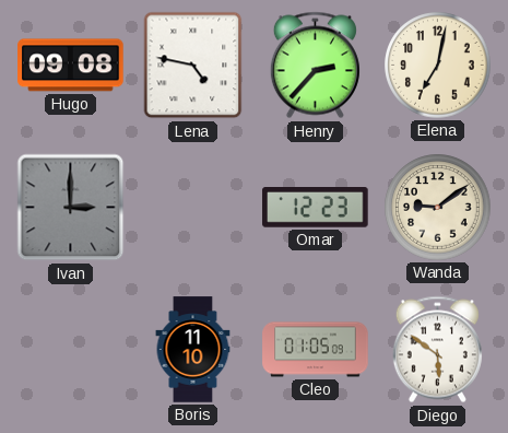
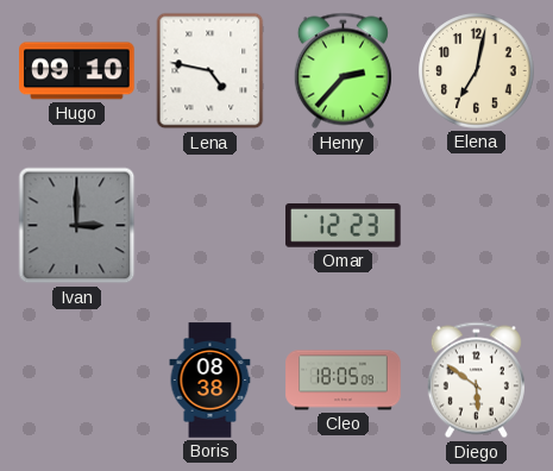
Hugo: 09:08 -> 09:10
Wanda: 9:09 -> none
Boris: 11:10 -> 08:38
Cleo: 01:05 -> 18:05
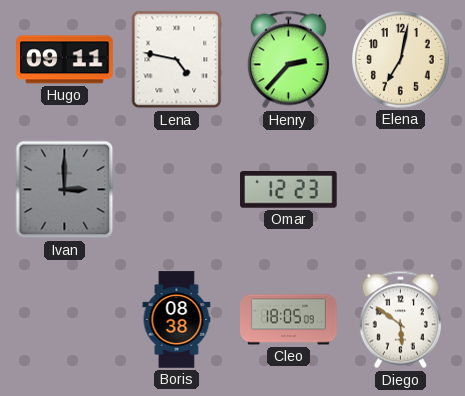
Hugo: 09:10 -> 09:11
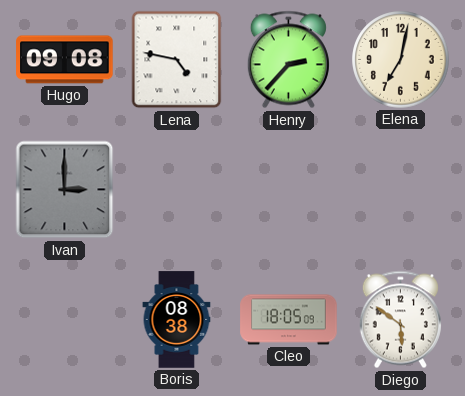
Hugo: 09:11 -> 09:08
Omar: 12:23 -> none
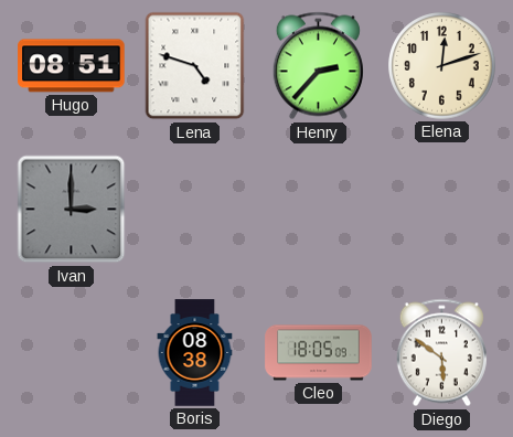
Hugo: 09:08 -> 08:51
Lena: 4:47 -> 4:48
Elena: 7:02 -> 12:12
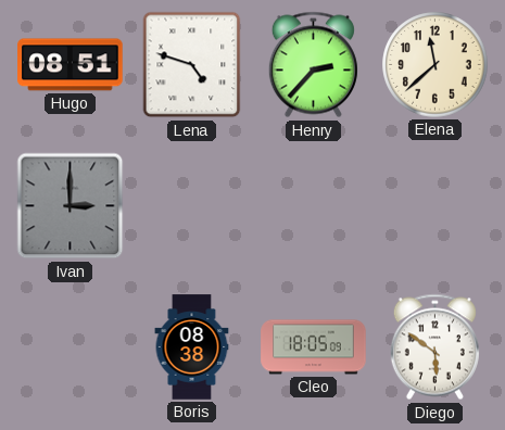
Elena: 12:12 -> 11:38
